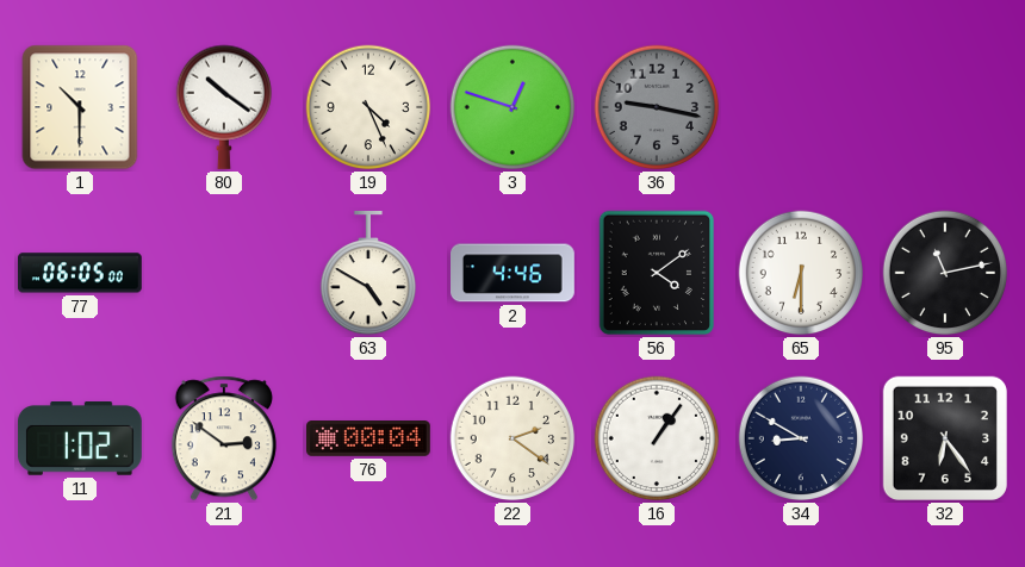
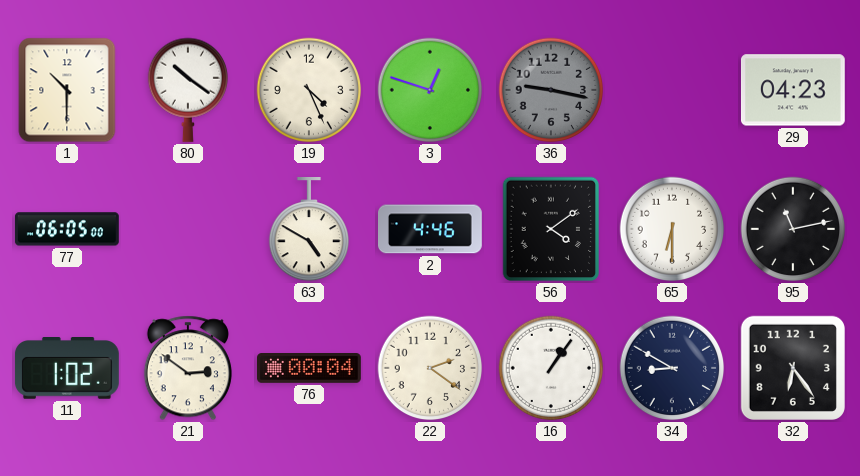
29: none -> 04:23
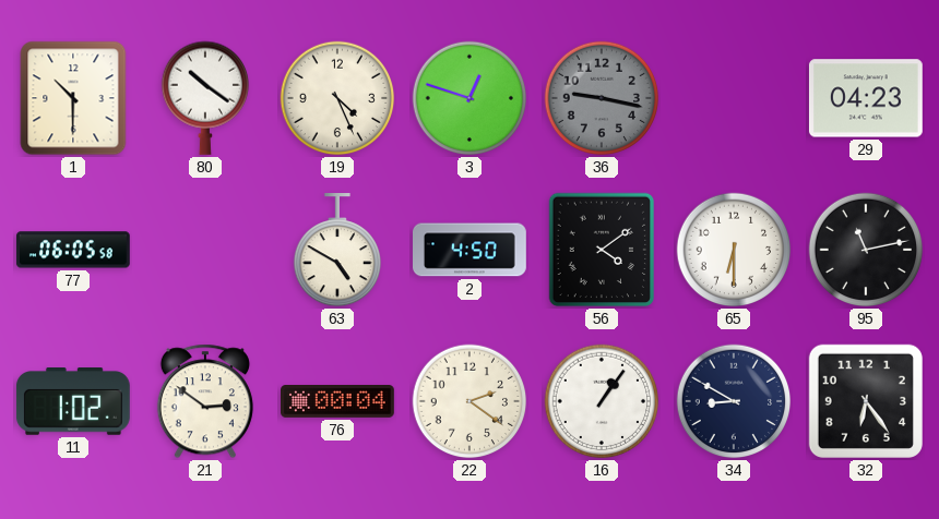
77: 06:05:00 -> 06:05:58
2: 4:46 -> 4:50
